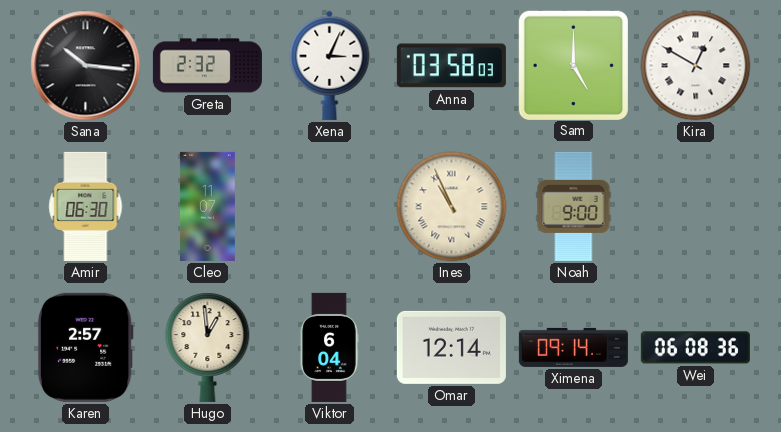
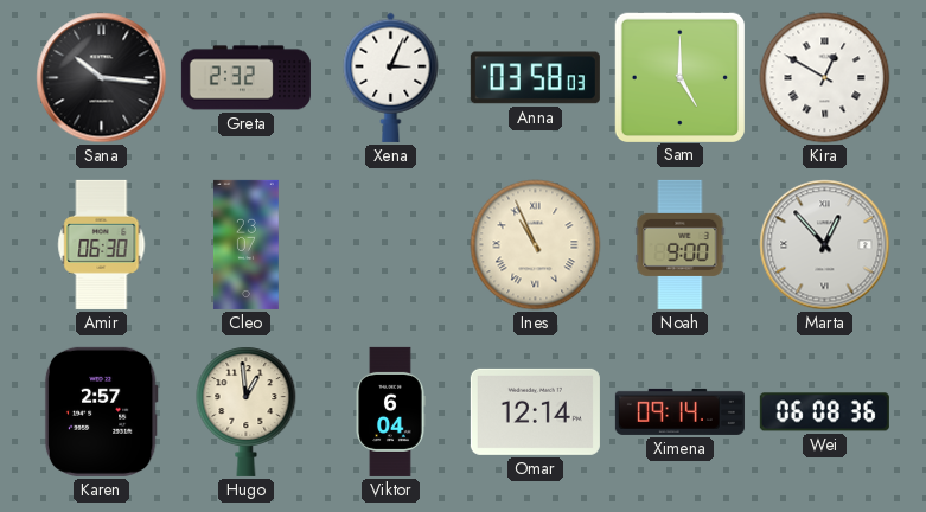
Cleo: 11:07 -> 23:07
Marta: none -> 12:53
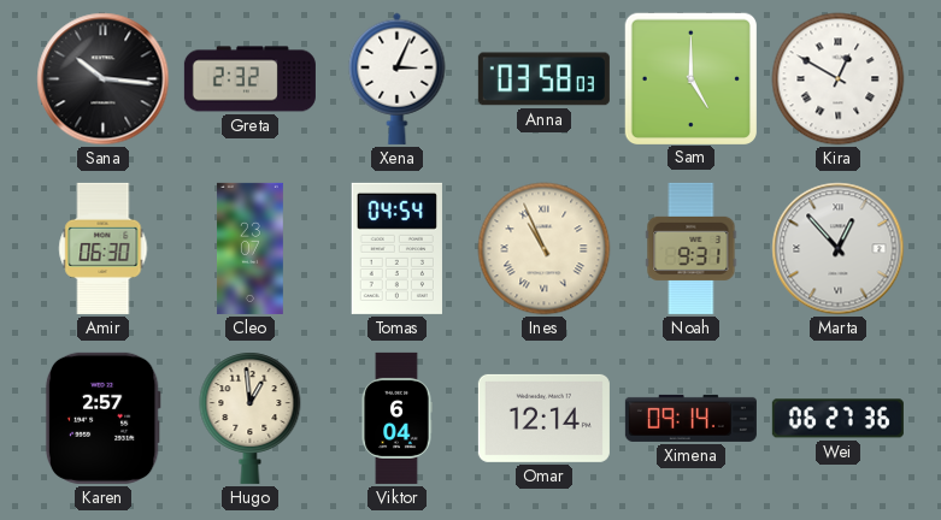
Tomas: none -> 04:54
Noah: 9:00 -> 9:31
Wei: 06:08 -> 06:27
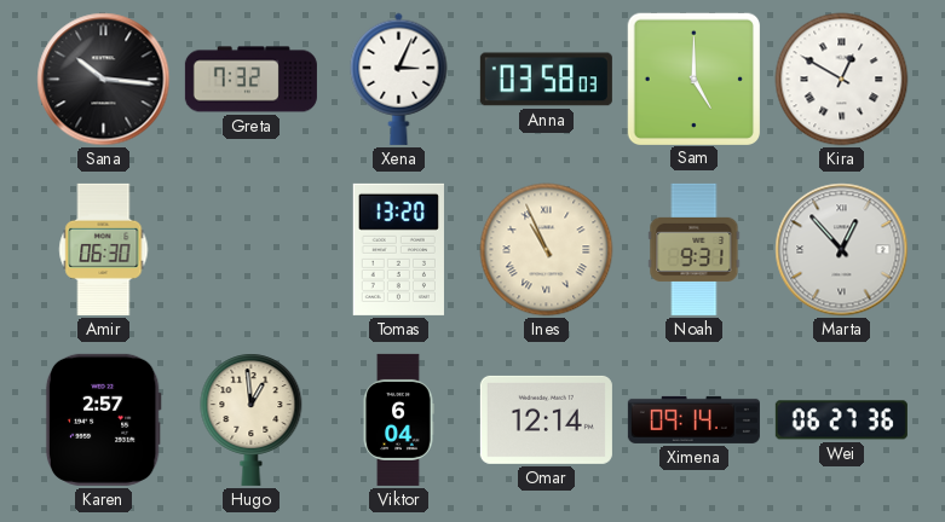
Greta: 2:32 -> 7:32
Cleo: 23:07 -> none
Tomas: 04:54 -> 13:20
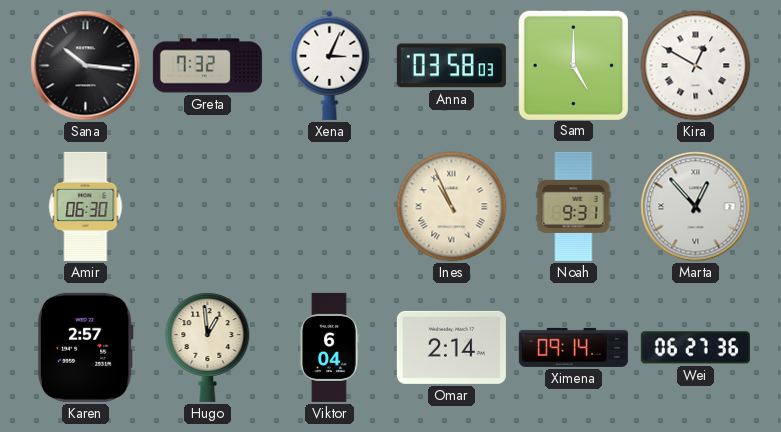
Tomas: 13:20 -> none
Omar: 12:14 -> 2:14
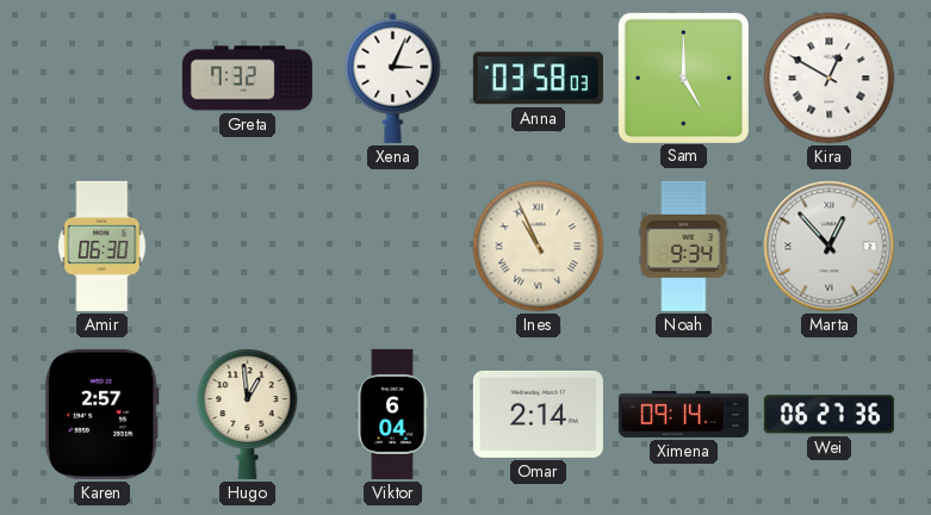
Sana: 10:16 -> none
Noah: 9:31 -> 9:34
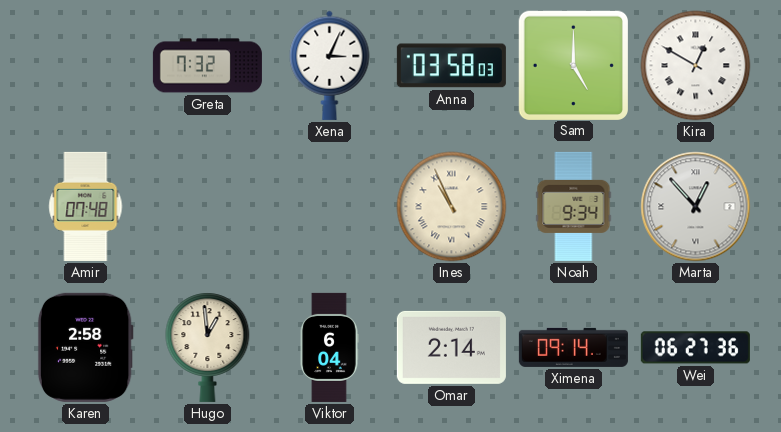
Amir: 06:30 -> 07:48
Karen: 2:57 -> 2:58
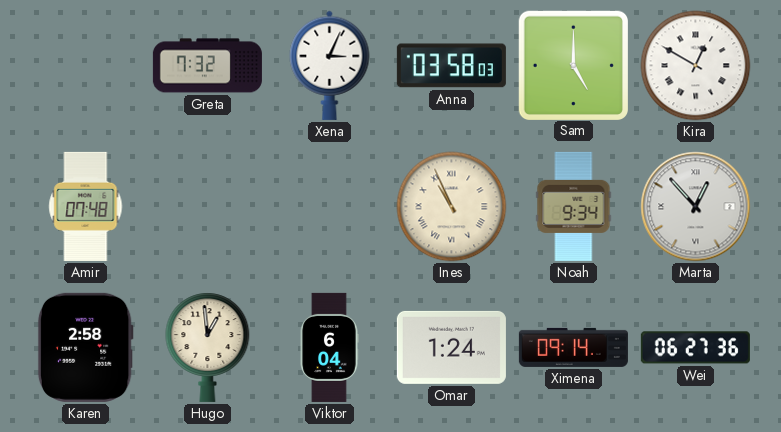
Omar: 2:14 -> 1:24
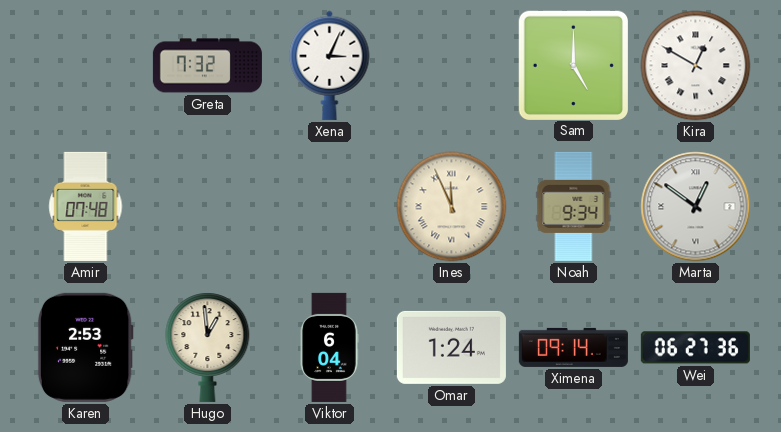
Anna: 03:58 -> none
Ines: 10:56 -> 11:56
Marta: 12:53 -> 12:51
Karen: 2:58 -> 2:53
